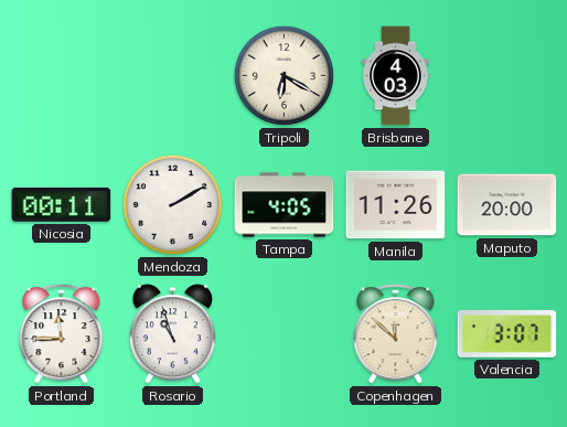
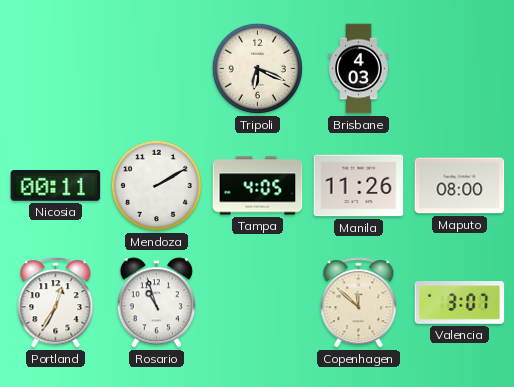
Tripoli: 6:20 -> 6:19
Maputo: 20:00 -> 08:00
Portland: 11:45 -> 12:35
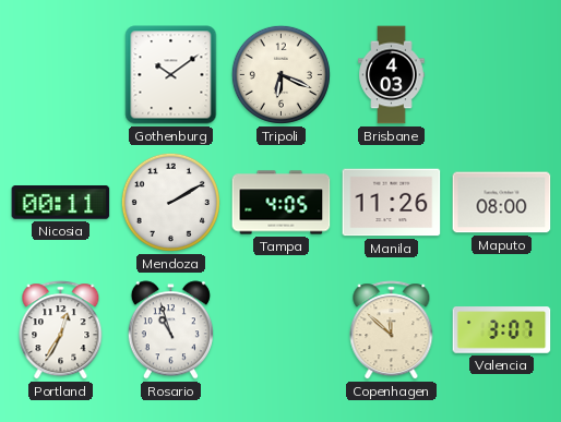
Gothenburg: none -> 10:09
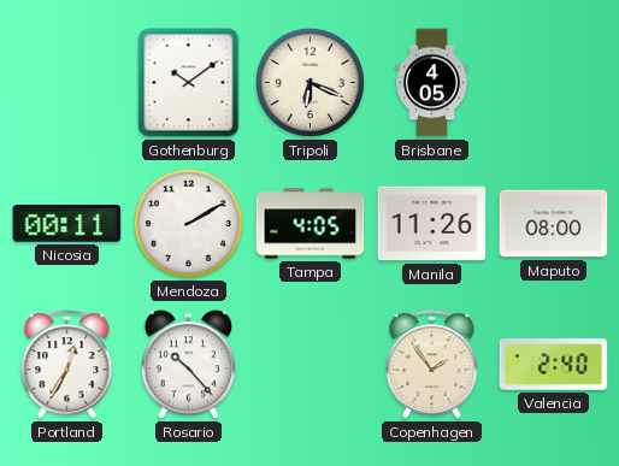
Brisbane: 4:03 -> 4:05
Rosario: 10:57 -> 10:23
Copenhagen: 11:52 -> 1:54
Valencia: 3:07 -> 2:40
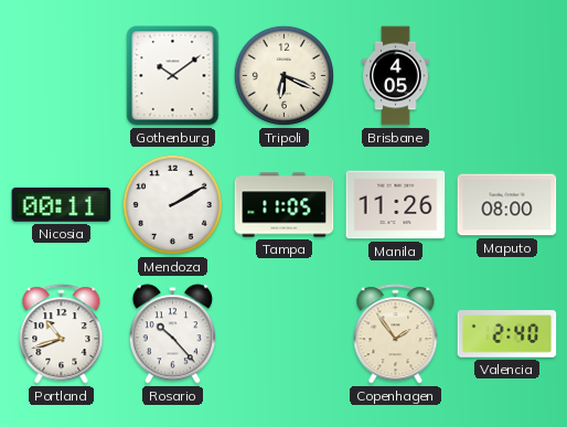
Tampa: 4:05 -> 11:05
Portland: 12:35 -> 10:42
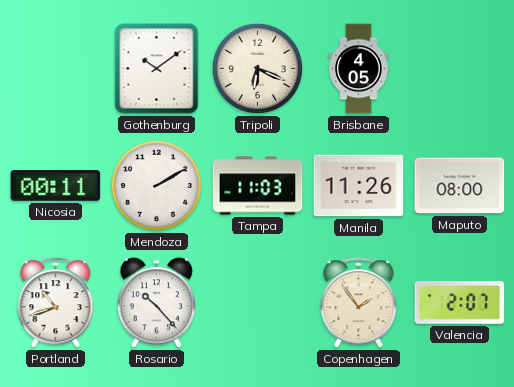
Tampa: 11:05 -> 11:03
Valencia: 2:40 -> 2:07
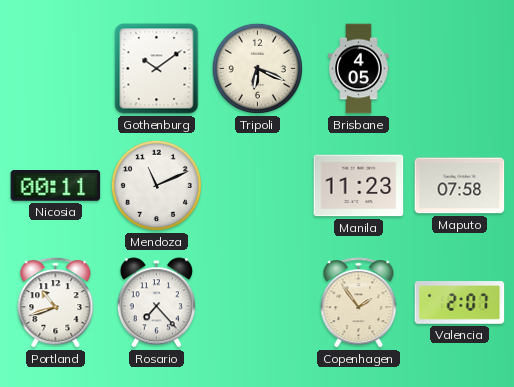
Mendoza: 2:10 -> 11:11
Tampa: 11:03 -> none
Manila: 11:26 -> 11:23
Maputo: 08:00 -> 07:58
Rosario: 10:23 -> 7:23
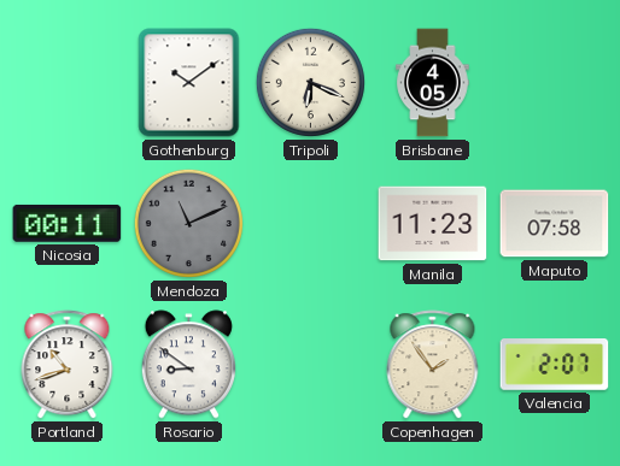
Mendoza dial: white -> grey
Rosario: 7:23 -> 8:51
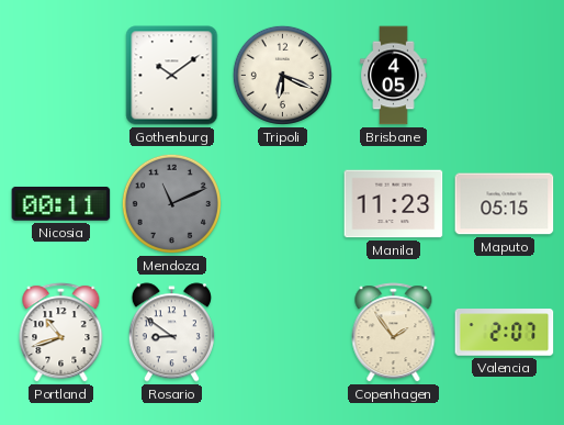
Maputo: 07:58 -> 05:15
